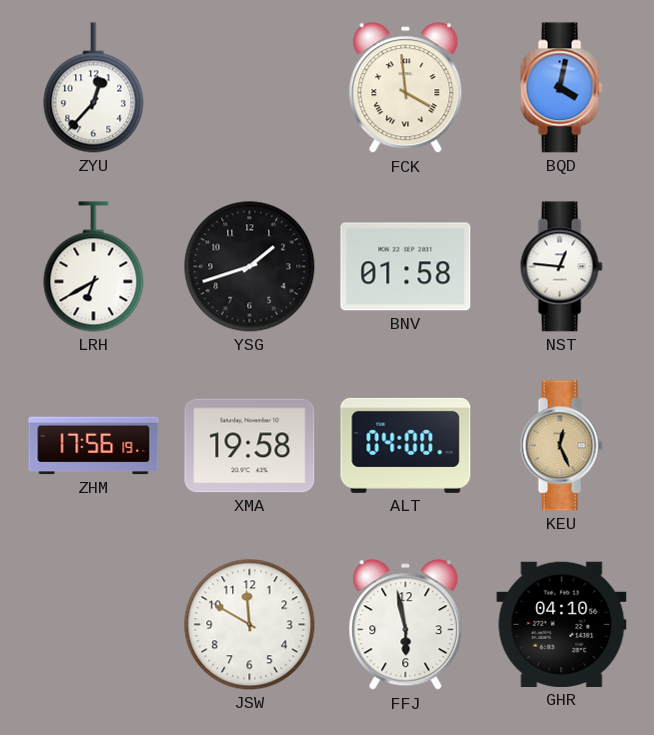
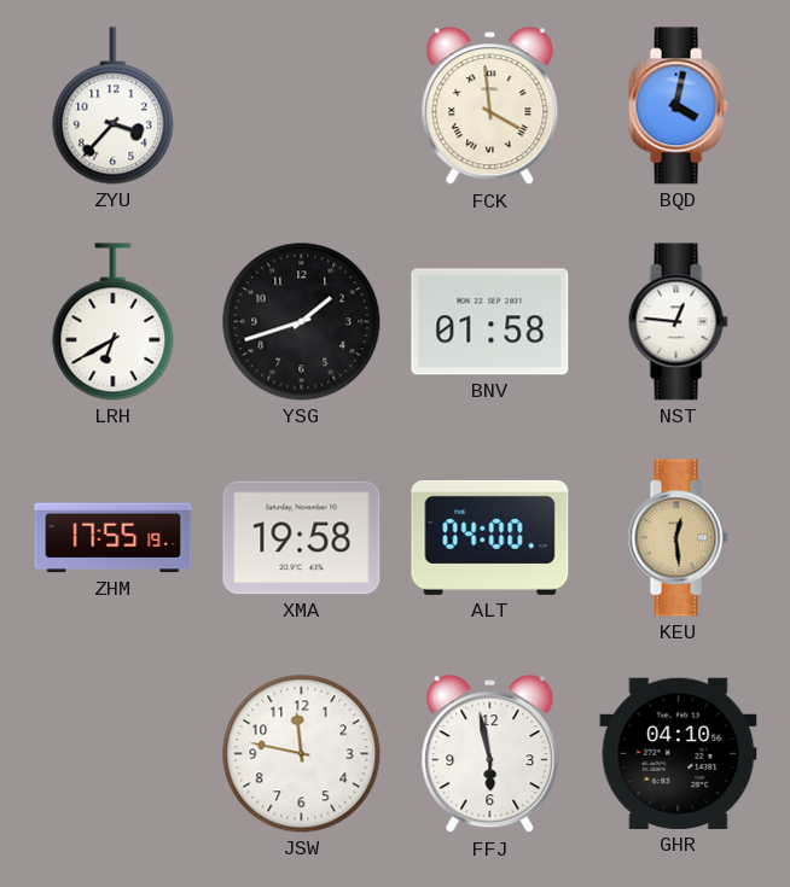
ZYU: 12:37 -> 3:37
ZHM: 17:56 -> 17:55
KEU: 12:26 -> 12:29
JSW: 11:50 -> 11:47
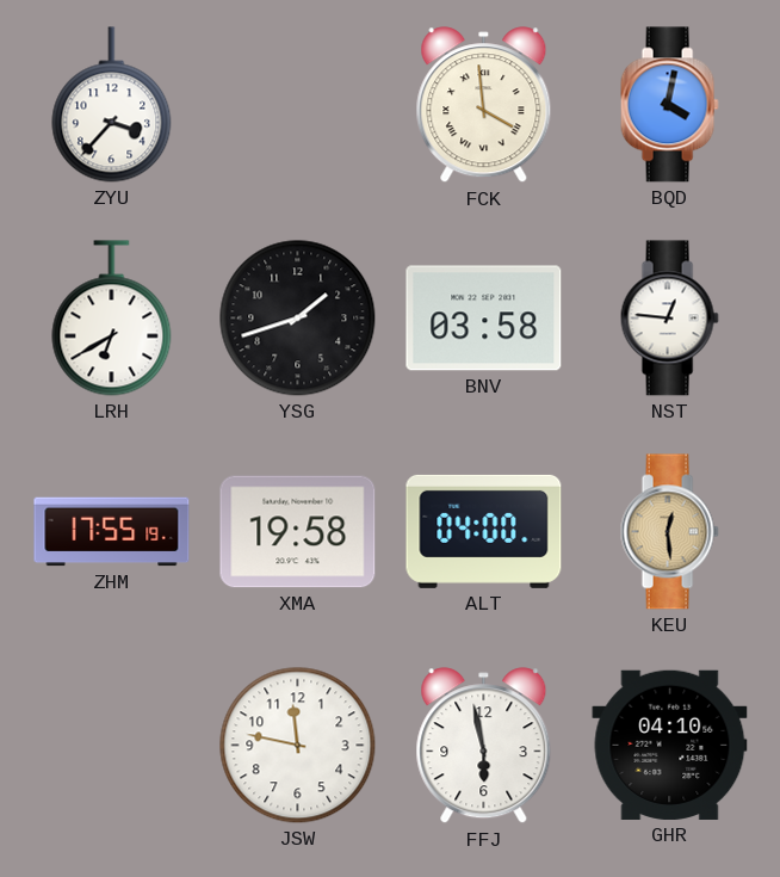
BNV: 01:58 -> 03:58
